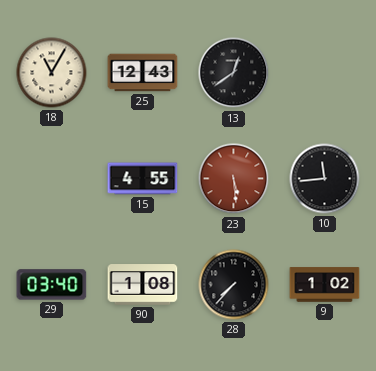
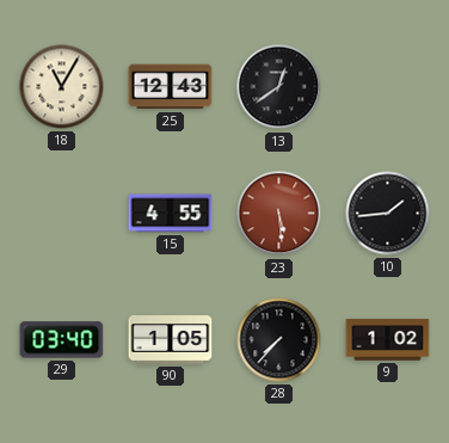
10: 11:44 -> 1:44
90: 1:08 -> 1:05
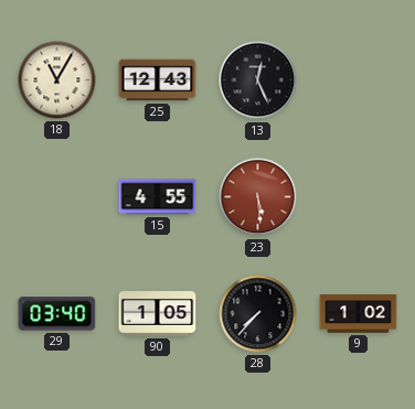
13: 12:39 -> 12:26
10: 1:44 -> none
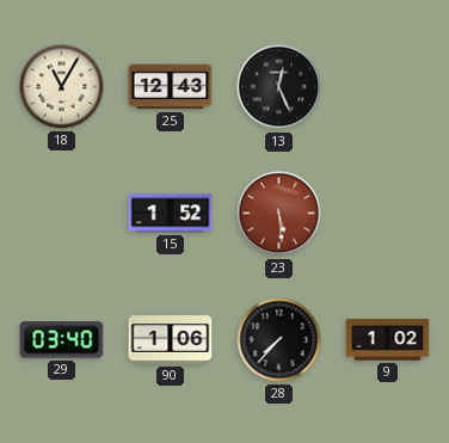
15: 4:55 -> 1:52
90: 1:05 -> 1:06
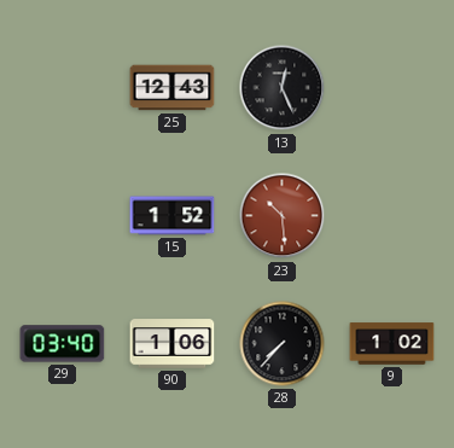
18: 11:05 -> none
23: 5:29 -> 10:29
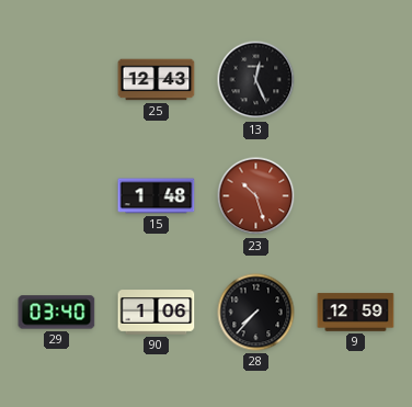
15: 1:52 -> 1:48
23: 10:29 -> 10:27
9: 1:02 -> 12:59
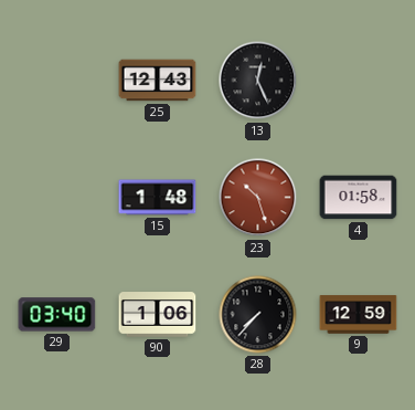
4: none -> 01:58
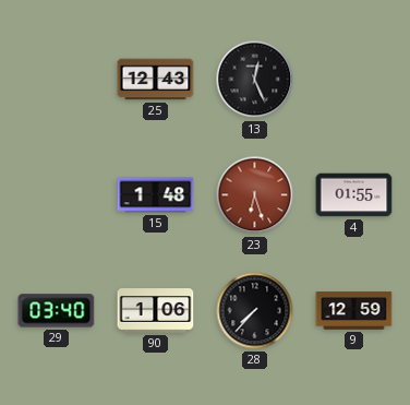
23: 10:27 -> 6:27
4: 01:58 -> 01:55
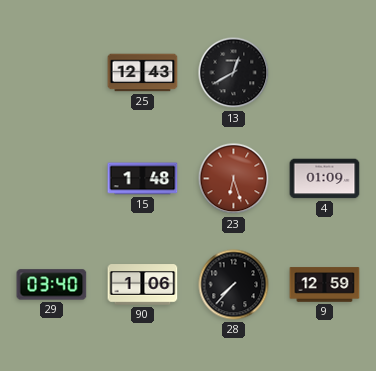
13: 12:26 -> 12:40
4: 01:55 -> 01:09
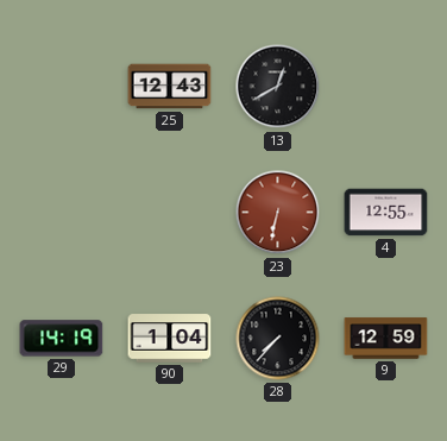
15: 1:48 -> none
23: 6:27 -> 6:32
4: 01:09 -> 12:55
29: 03:40 -> 14:19
90: 1:06 -> 1:04
